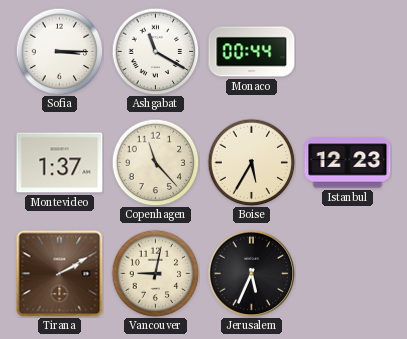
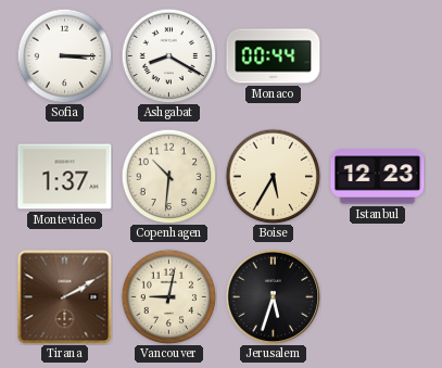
Ashgabat: 11:20 -> 8:20
Copenhagen: 11:23 -> 10:31
Jerusalem: 5:34 -> 5:33
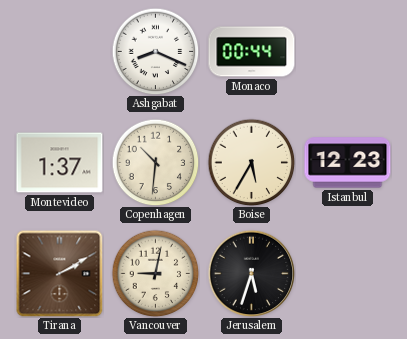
Sofia: 3:15 -> none
Ashgabat: 8:20 -> 8:19
